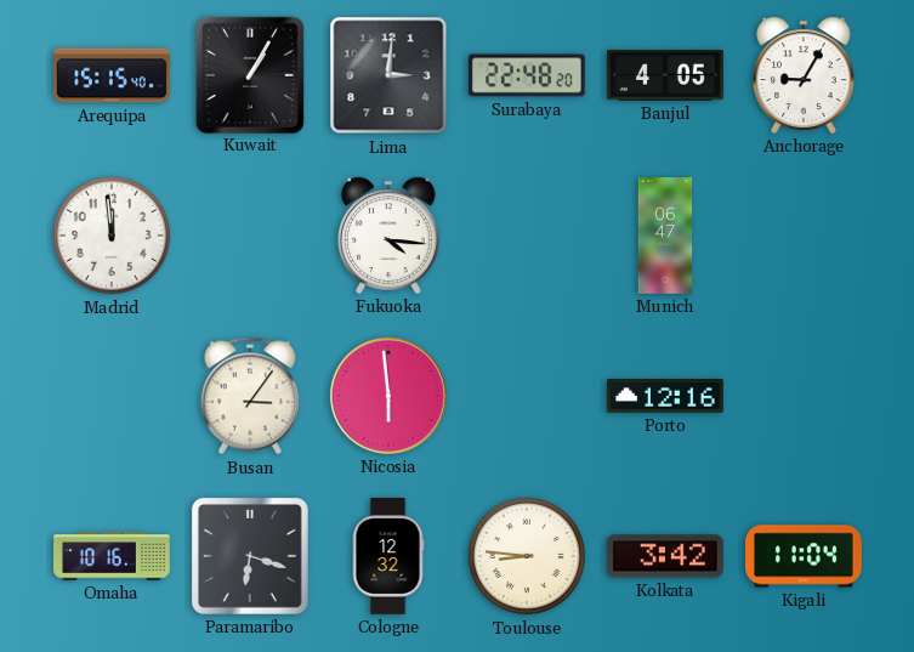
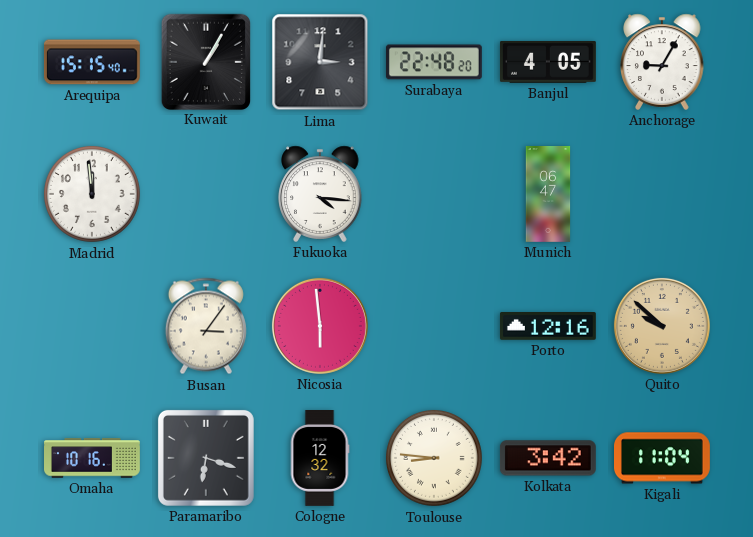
Quito: none -> 9:52
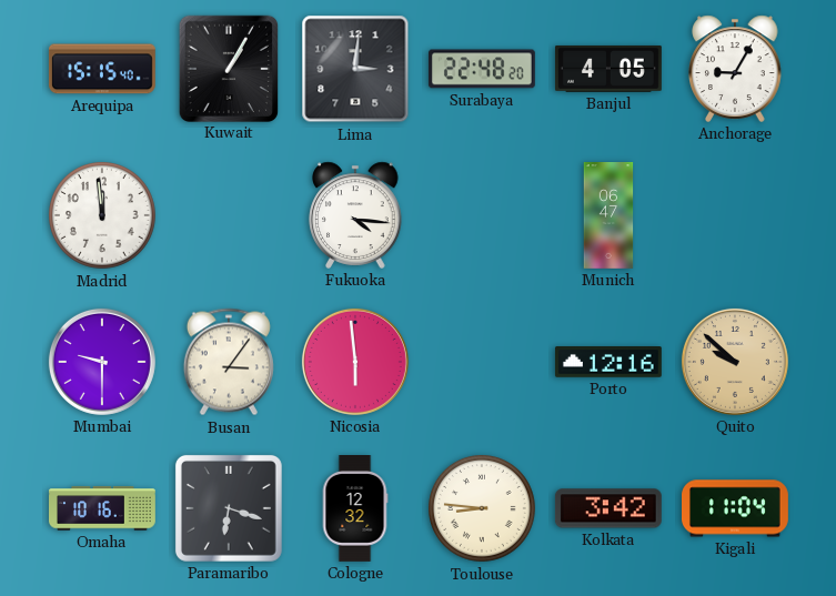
Mumbai: none -> 9:30
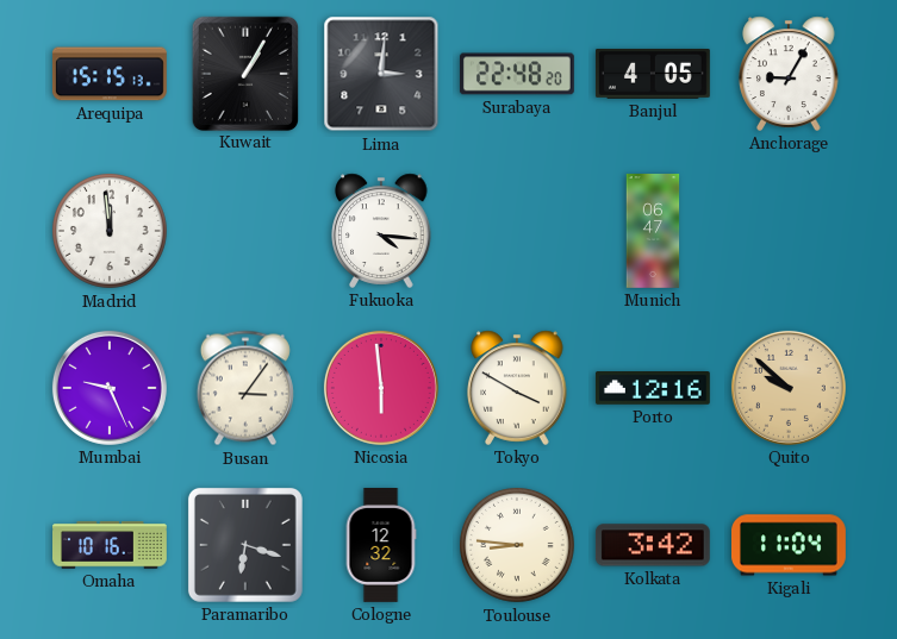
Arequipa: 15:15:40 -> 15:15:13
Mumbai: 9:30 -> 9:26
Tokyo: none -> 3:50
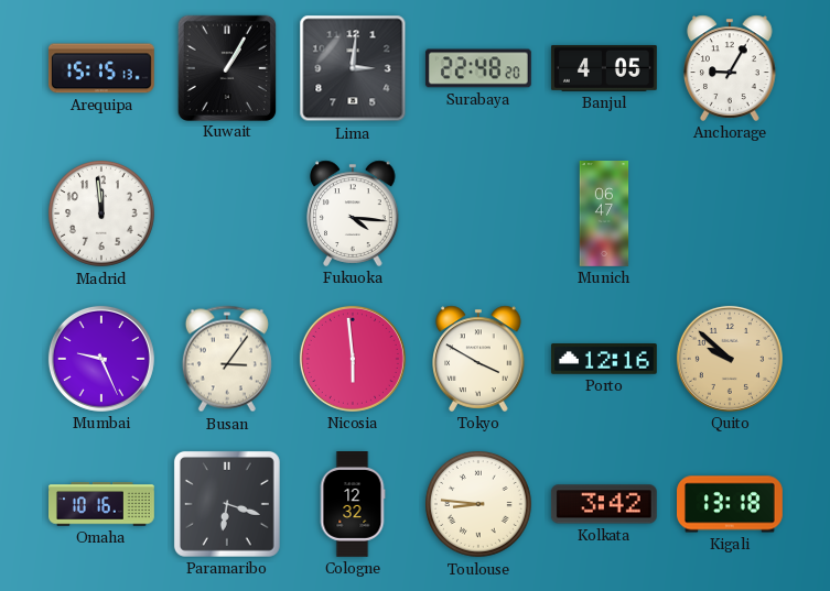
Kigali: 11:04 -> 13:18
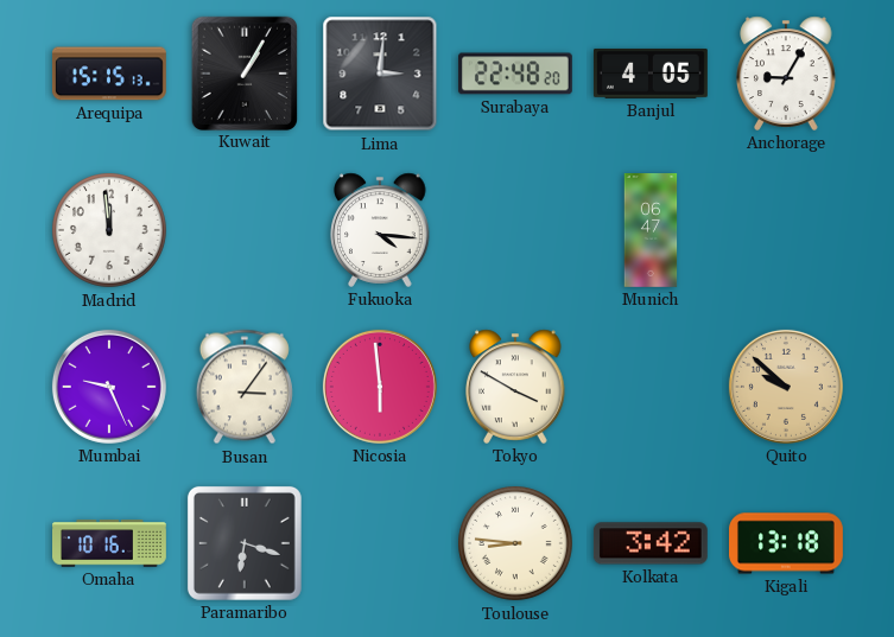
Porto: 12:16 -> none
Cologne: 12:32 -> none
